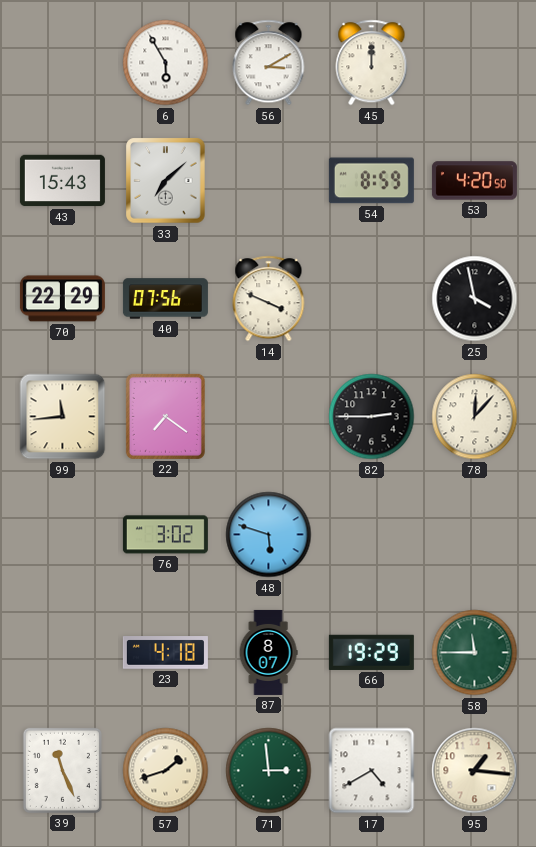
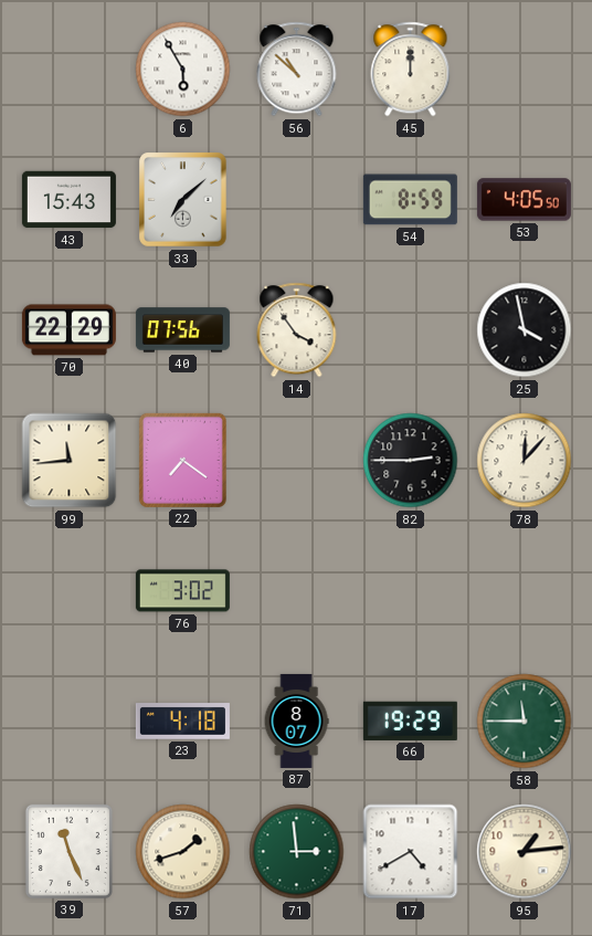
56: 3:10 -> 10:52
53: 4:20 -> 4:05
14: 3:49 -> 3:54
48: 5:48 -> none
95: 1:16 -> 1:14
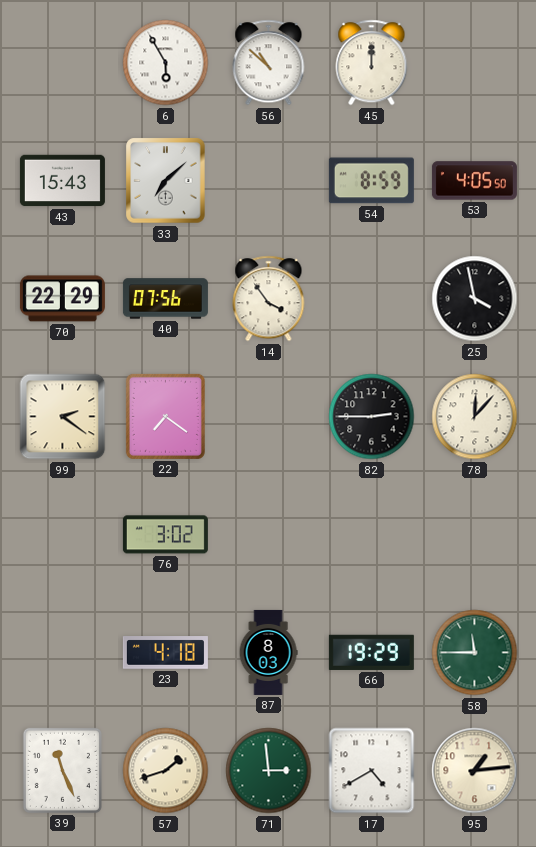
99: 11:44 -> 2:21
87: 8:07 -> 8:03
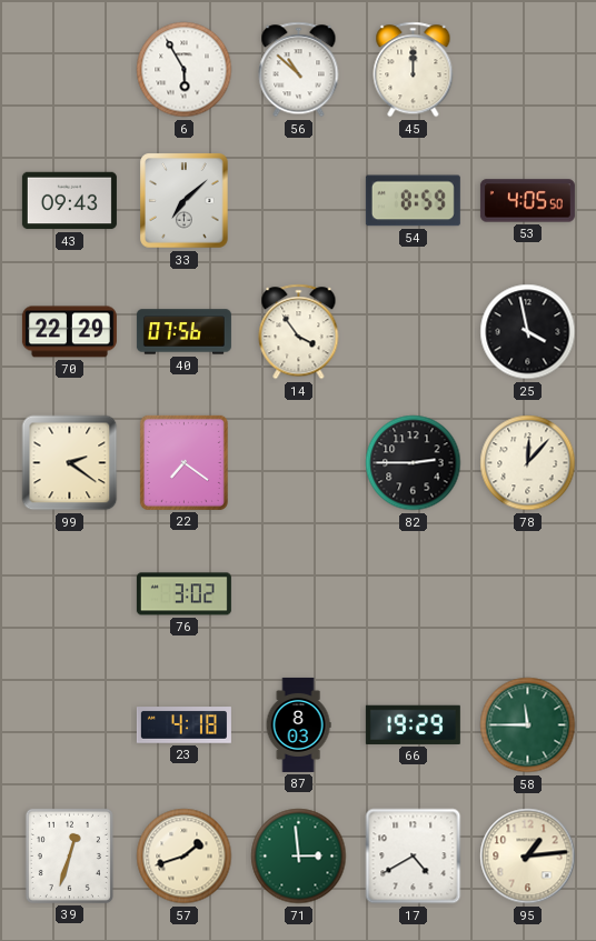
43: 15:43 -> 09:43
39: 11:26 -> 12:33
